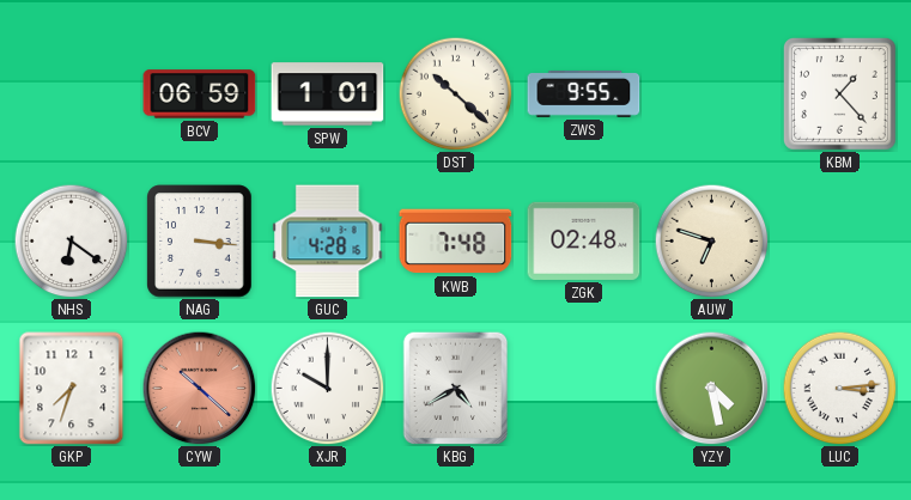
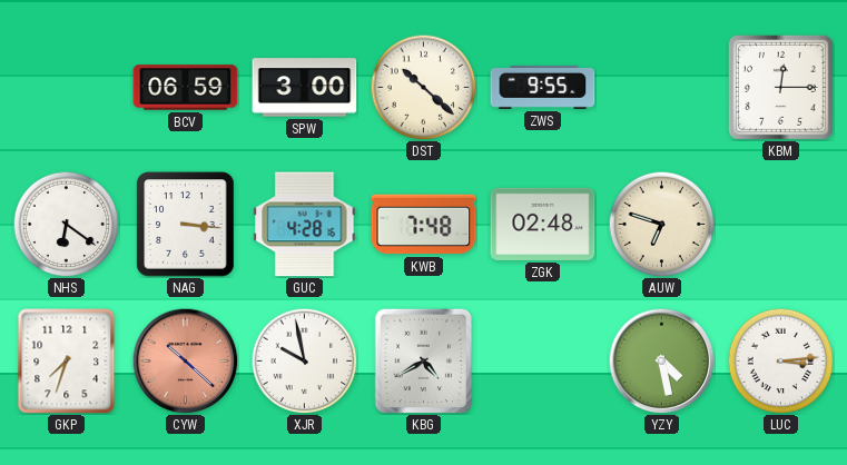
SPW: 1:01 -> 3:00
KBM: 1:23 -> 12:15
XJR: 10:00 -> 9:58
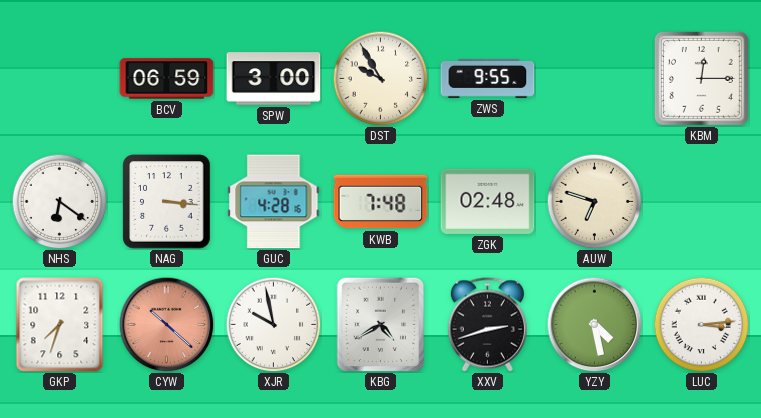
DST: 10:22 -> 9:55
XXV: none -> 2:42
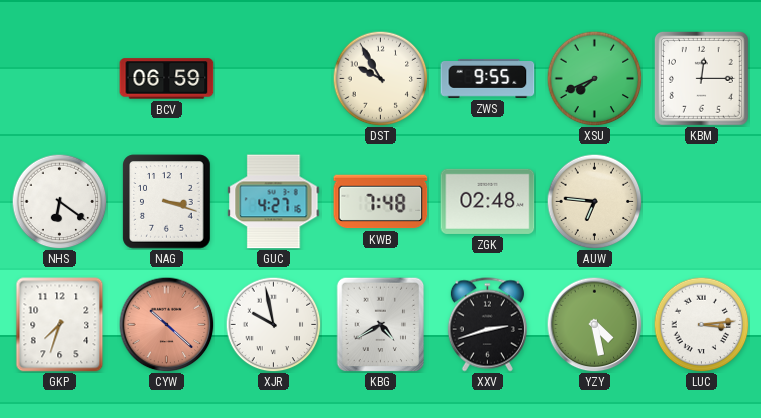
SPW: 3:00 -> none
XSU: none -> 7:41
NAG: 3:16 -> 3:18
GUC: 4:28 -> 4:27
AUW: 6:48 -> 6:46
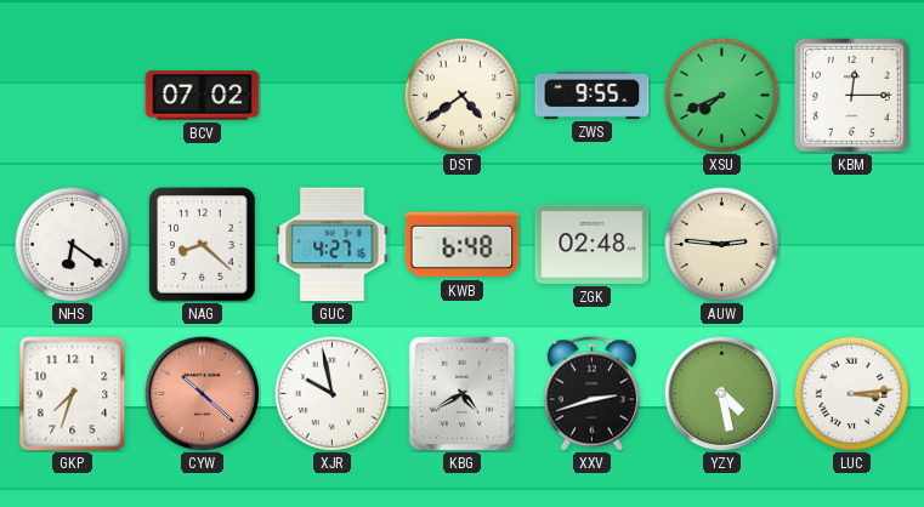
BCV: 06:59 -> 07:02
DST: 9:55 -> 4:39
NAG: 3:18 -> 8:22
KWB: 7:48 -> 6:48
AUW: 6:46 -> 2:46
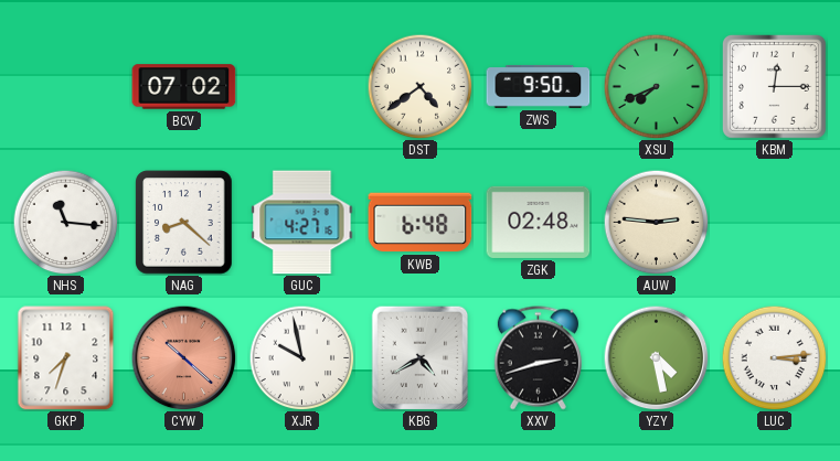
ZWS: 9:55 -> 9:50
NHS: 6:21 -> 11:16
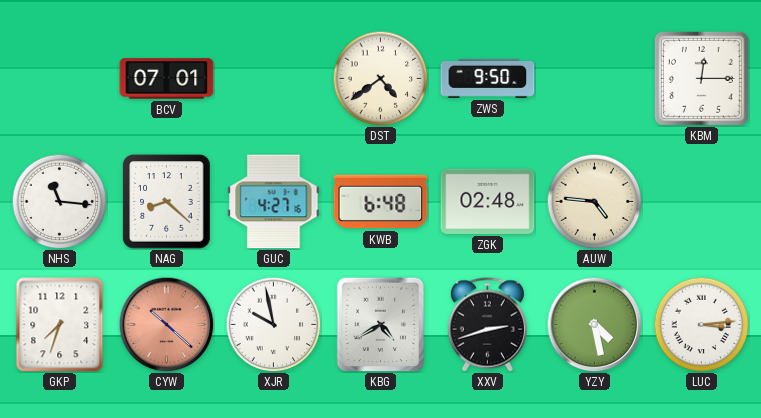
BCV: 07:02 -> 07:01
XSU: 7:41 -> none
AUW: 2:46 -> 4:46
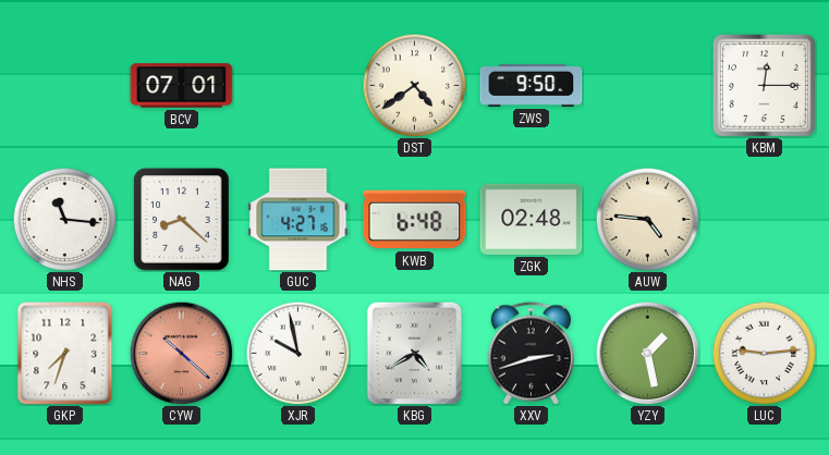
YZY: 4:28 -> 1:28
LUC: 3:14 -> 9:14
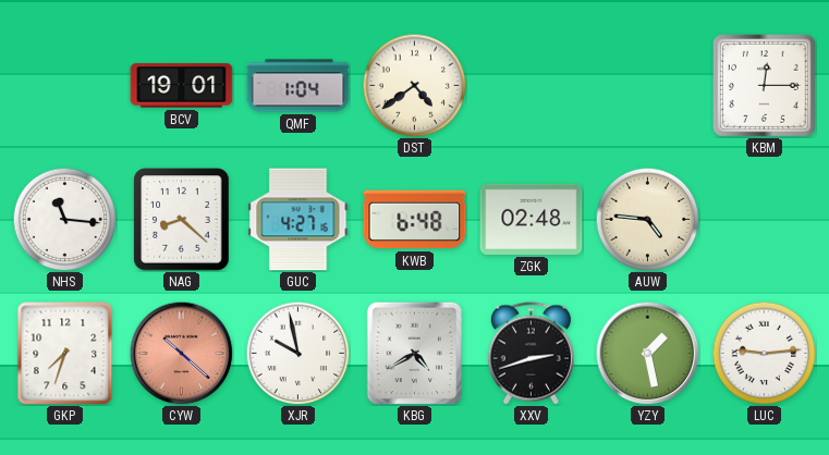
BCV: 07:01 -> 19:01
QMF: none -> 1:04
ZWS: 9:50 -> none
